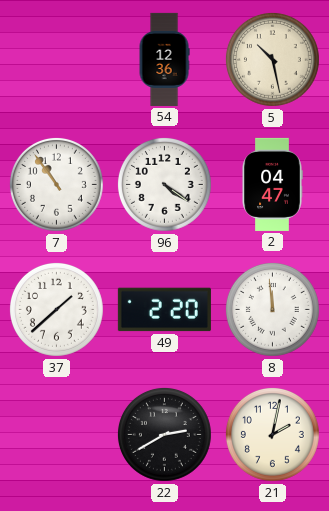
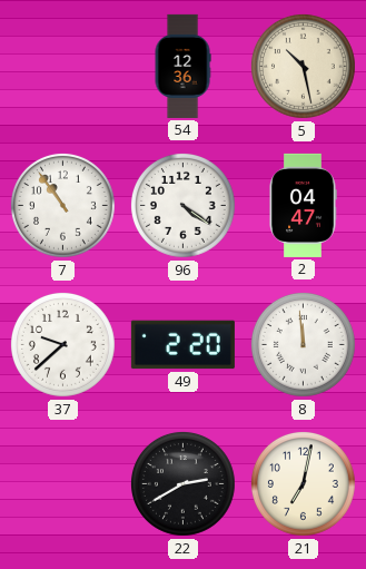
37: 1:38 -> 9:38
21: 2:02 -> 7:02
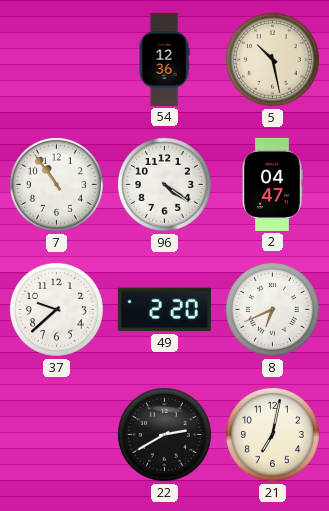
8: 11:59 -> 6:41
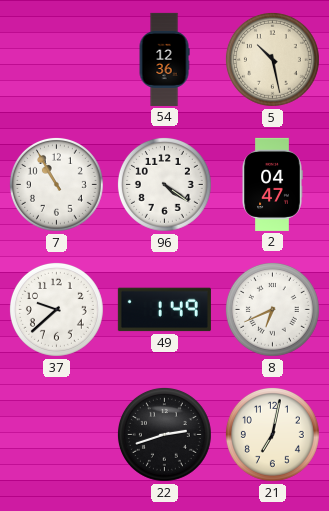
7: 10:54 -> 10:55
49: 2:20 -> 1:49
22: 2:40 -> 2:42
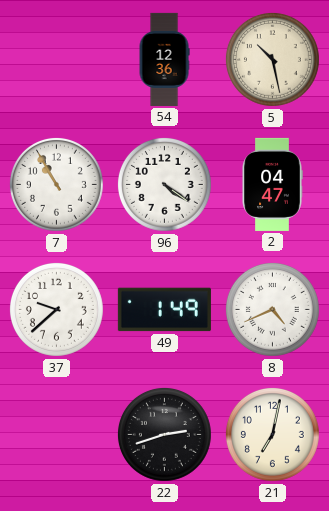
8: 6:41 -> 4:41
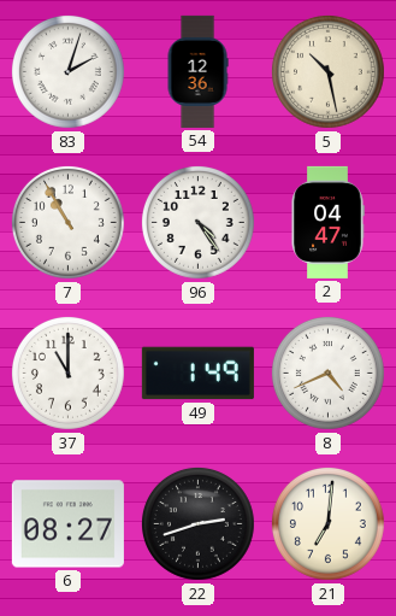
83: none -> 2:03
96: 4:21 -> 4:24
37: 9:38 -> 11:00
6: none -> 08:27
21: 7:02 -> 7:01
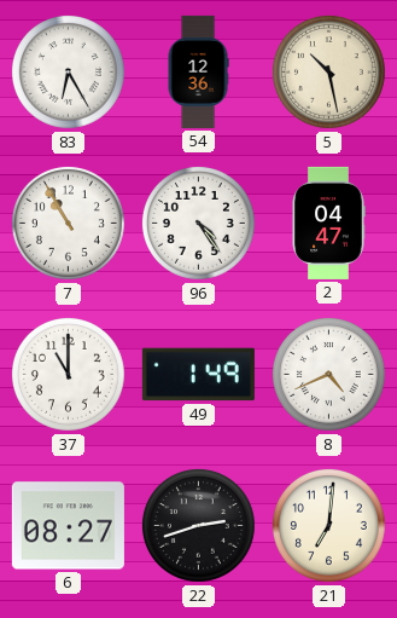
83: 2:03 -> 6:25
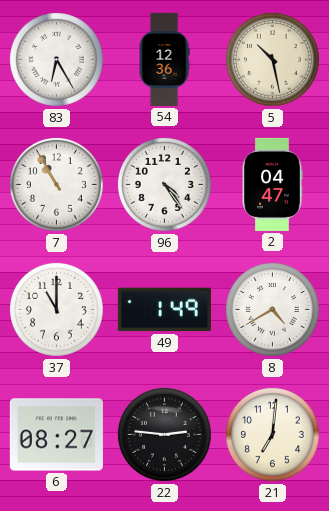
8: 4:41 -> 4:40
22: 2:42 -> 2:46
